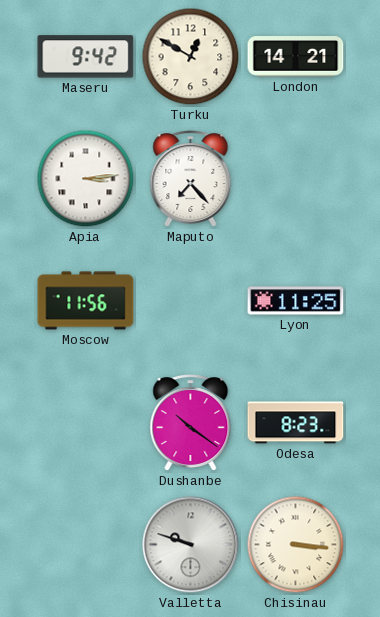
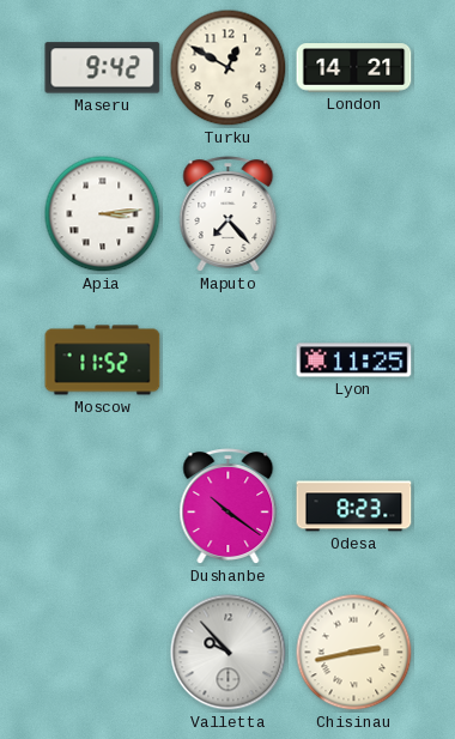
Moscow: 11:56 -> 11:52
Valletta: 9:48 -> 9:53
Chisinau: 3:16 -> 2:43
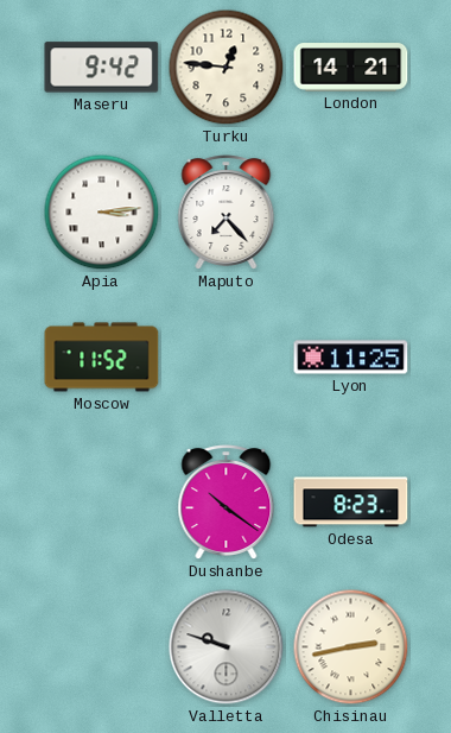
Turku: 12:50 -> 12:46
Valletta: 9:53 -> 9:48
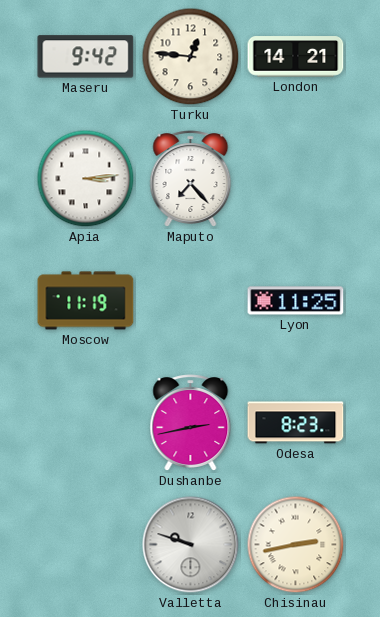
Moscow: 11:52 -> 11:19
Dushanbe: 10:21 -> 2:43
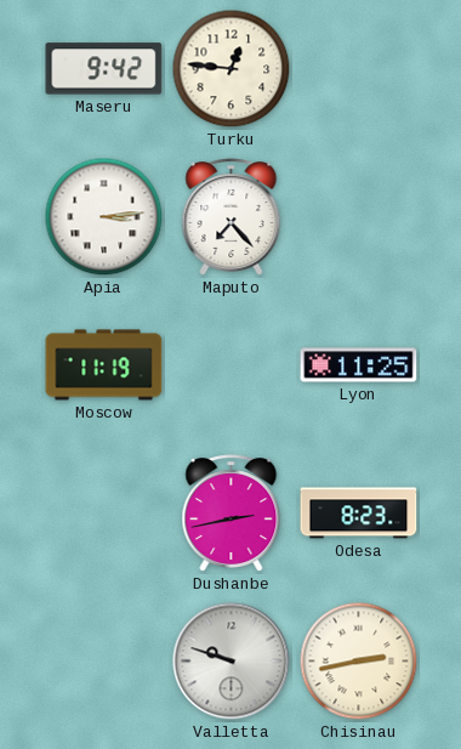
London: 14:21 -> none
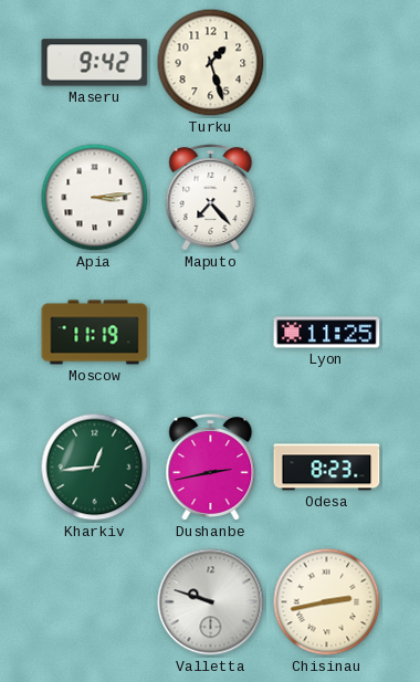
Turku: 12:46 -> 1:27
Kharkiv: none -> 12:44
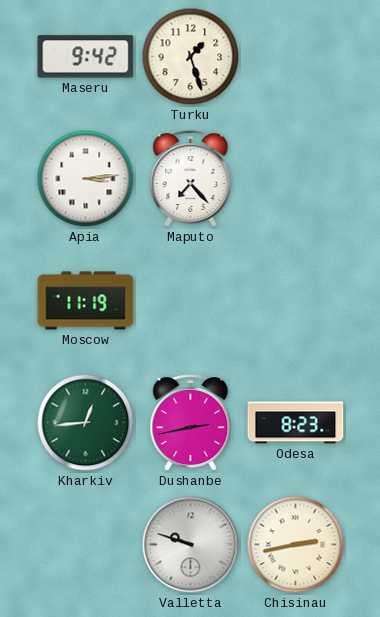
Lyon: 11:25 -> none
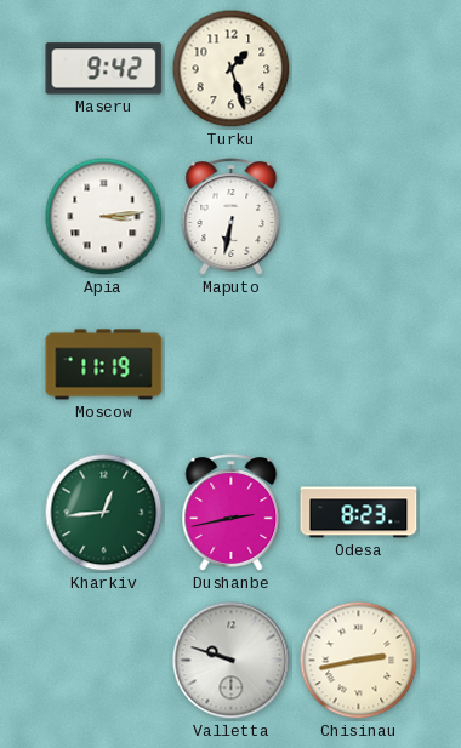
Maputo: 7:23 -> 6:32
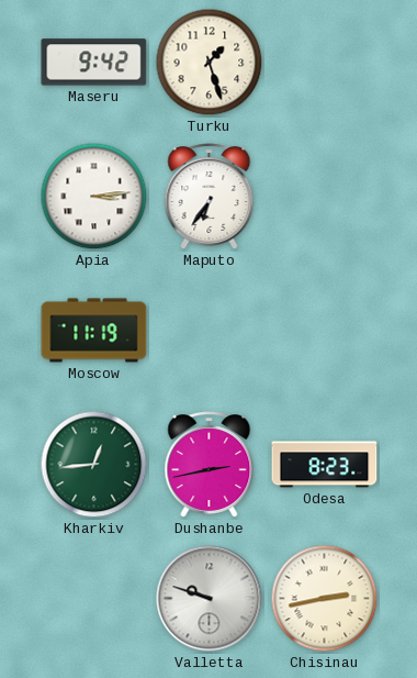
Maputo: 6:32 -> 6:36
